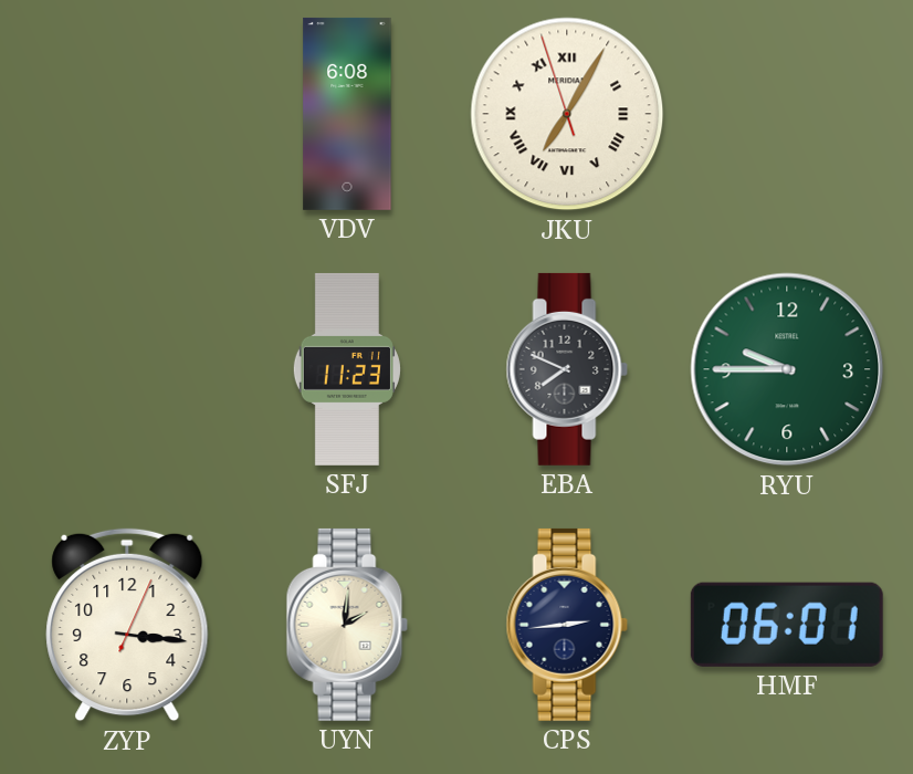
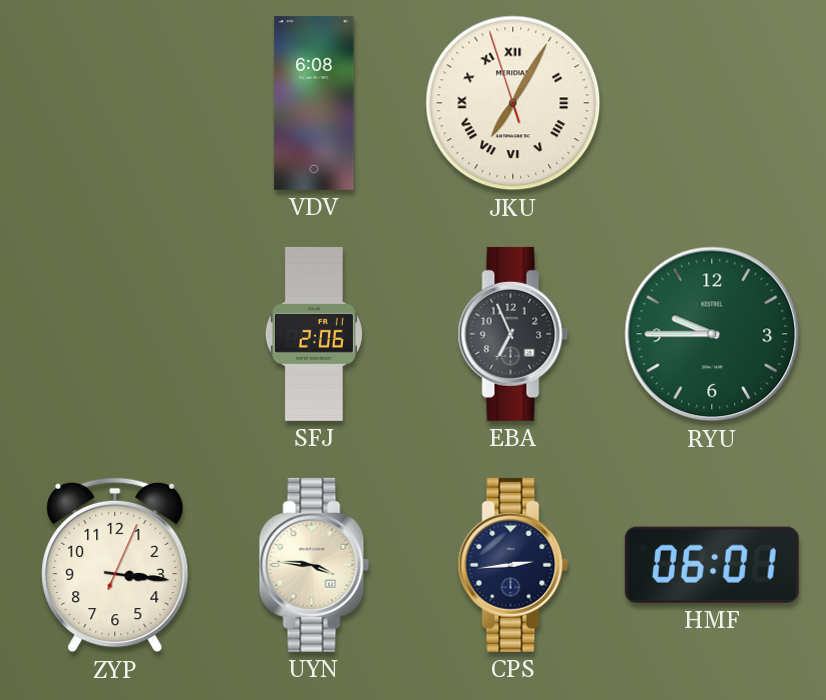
SFJ: 11:23 -> 2:06
EBA: 7:49 -> 6:56
UYN: 2:01 -> 3:46
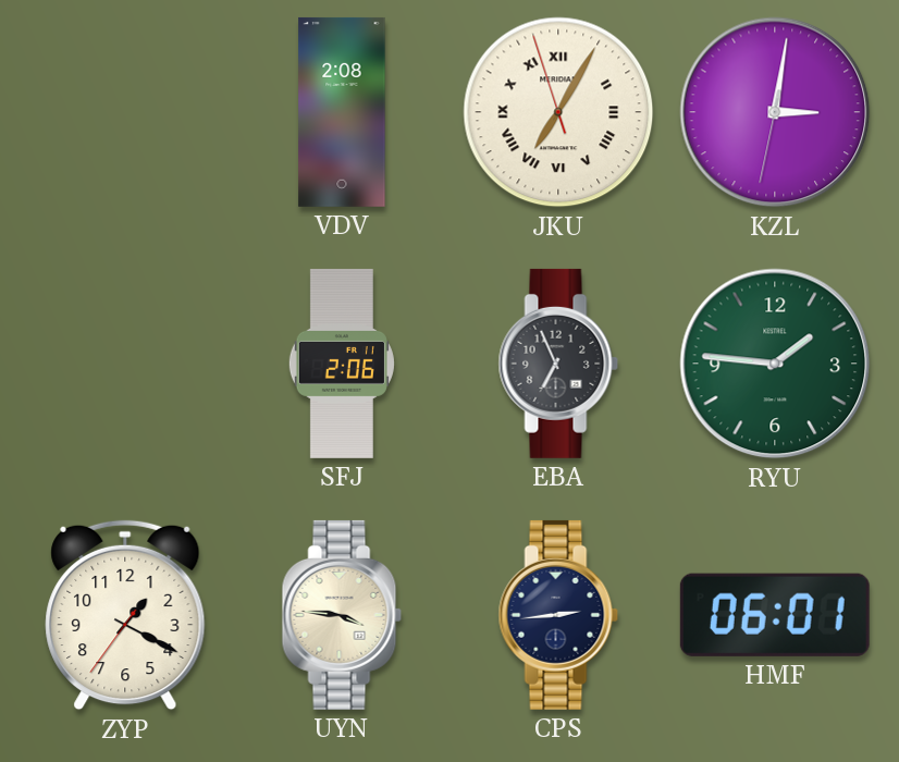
VDV: 6:08 -> 2:08
KZL: none -> 3:01
RYU: 9:45 -> 1:46
ZYP: 3:16 -> 1:19
